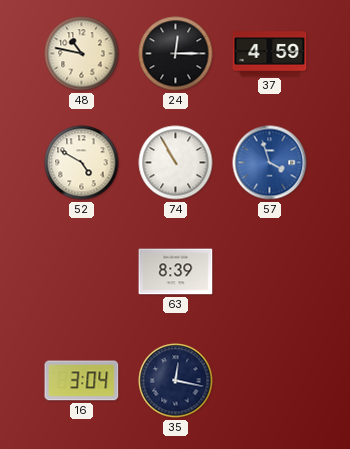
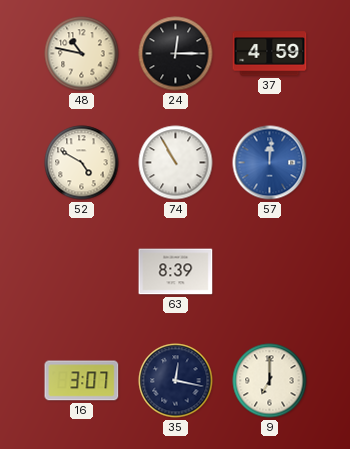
57: 3:57 -> 12:01
16: 3:04 -> 3:07
9: none -> 7:00
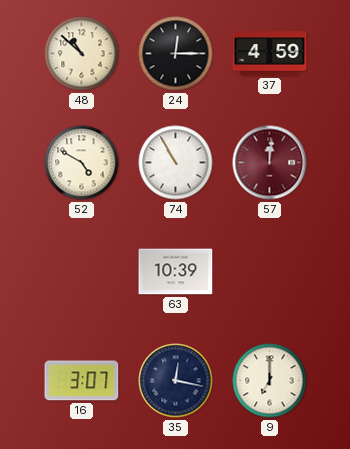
48: 10:47 -> 10:52
57 dial: blue -> burgundy
63: 8:39 -> 10:39
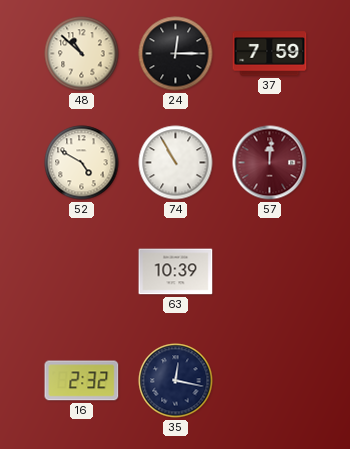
37: 4:59 -> 7:59
16: 3:07 -> 2:32
9: 7:00 -> none
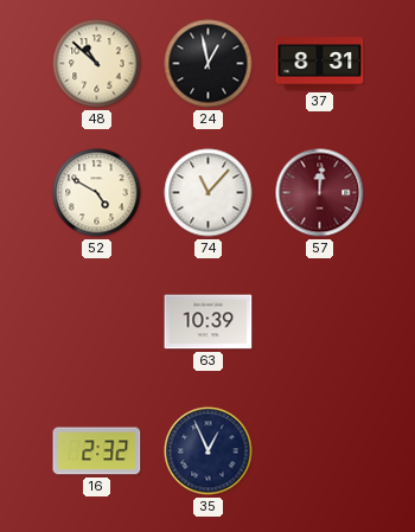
24: 12:15 -> 12:58
37: 7:59 -> 8:31
74: 10:55 -> 11:07
35: 12:17 -> 12:56
